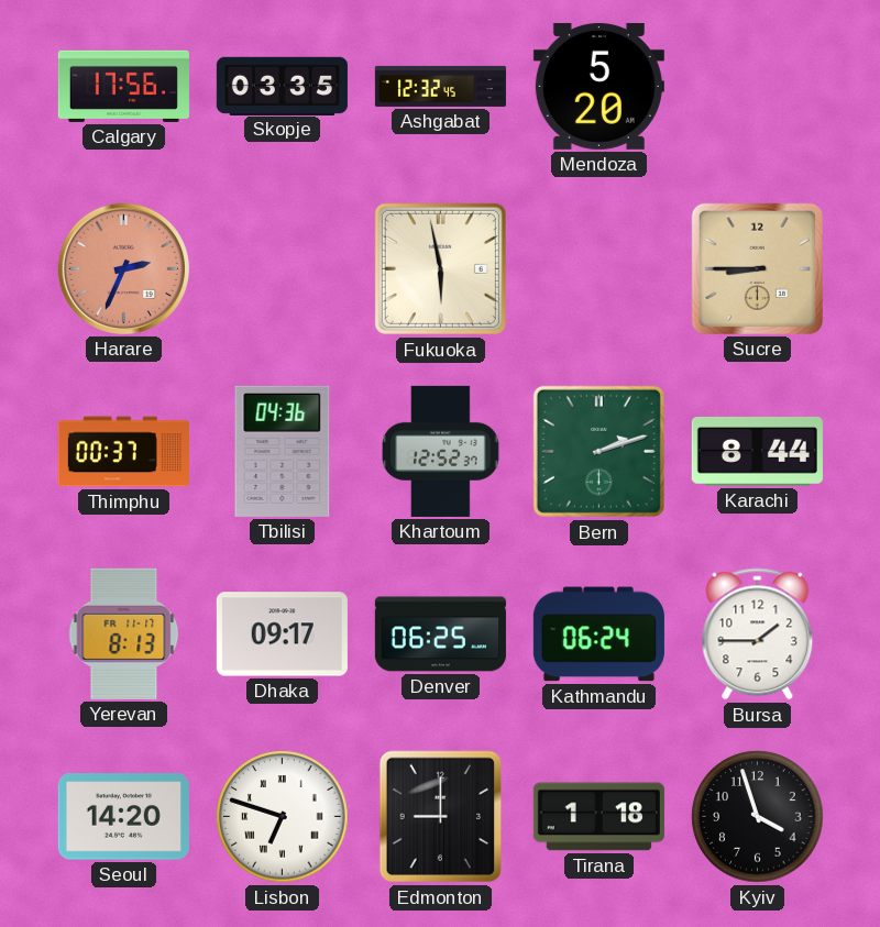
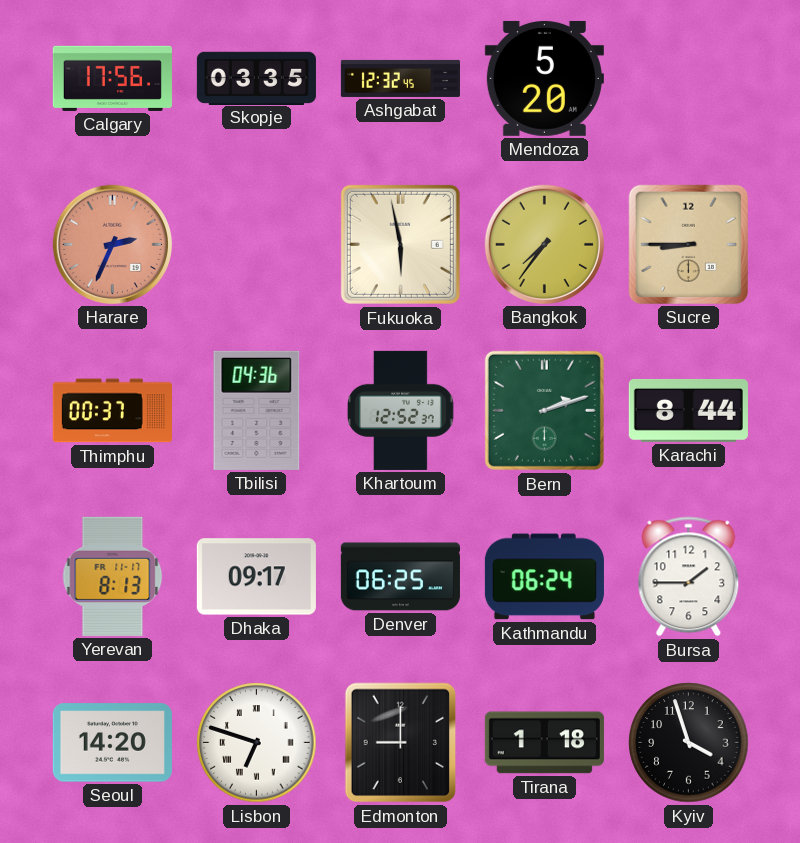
Bangkok: none -> 7:36
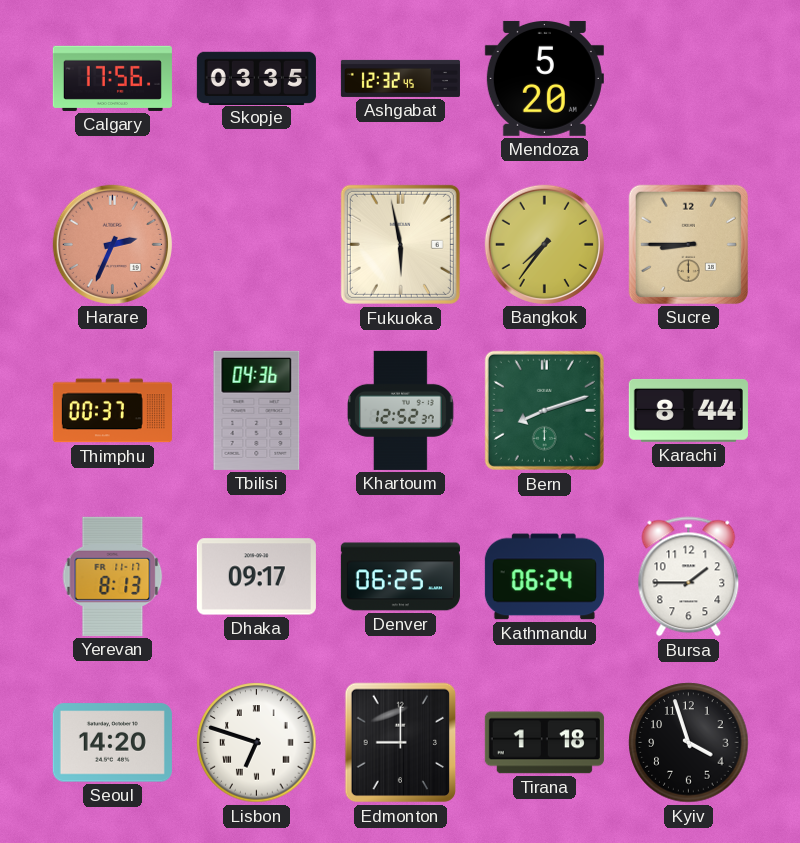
Bern: 2:12 -> 8:12
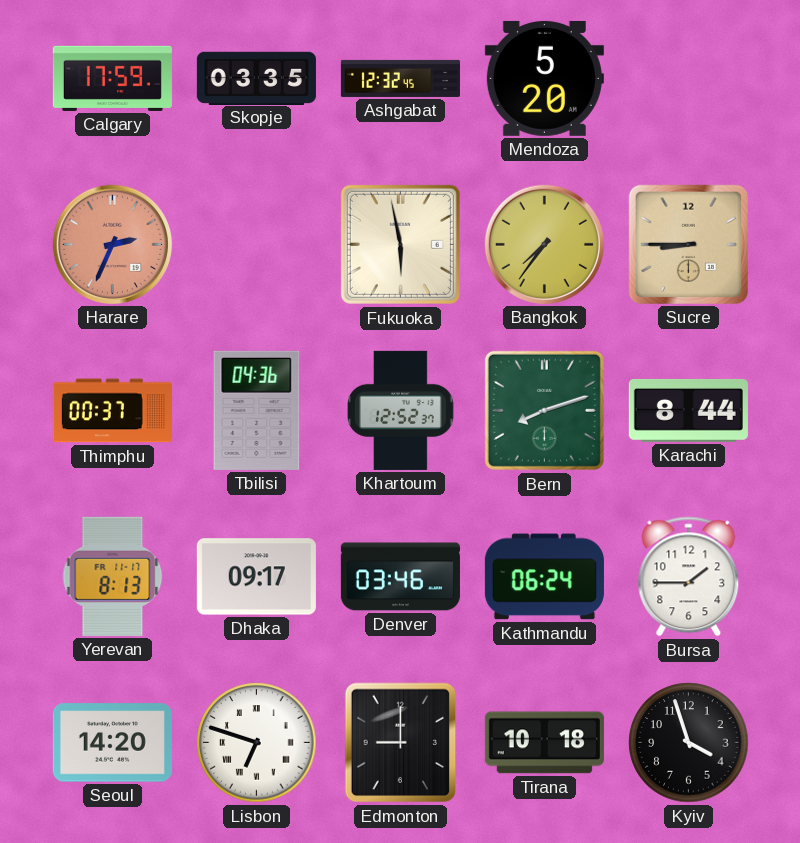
Calgary: 17:56 -> 17:59
Denver: 06:25 -> 03:46
Tirana: 1:18 -> 10:18
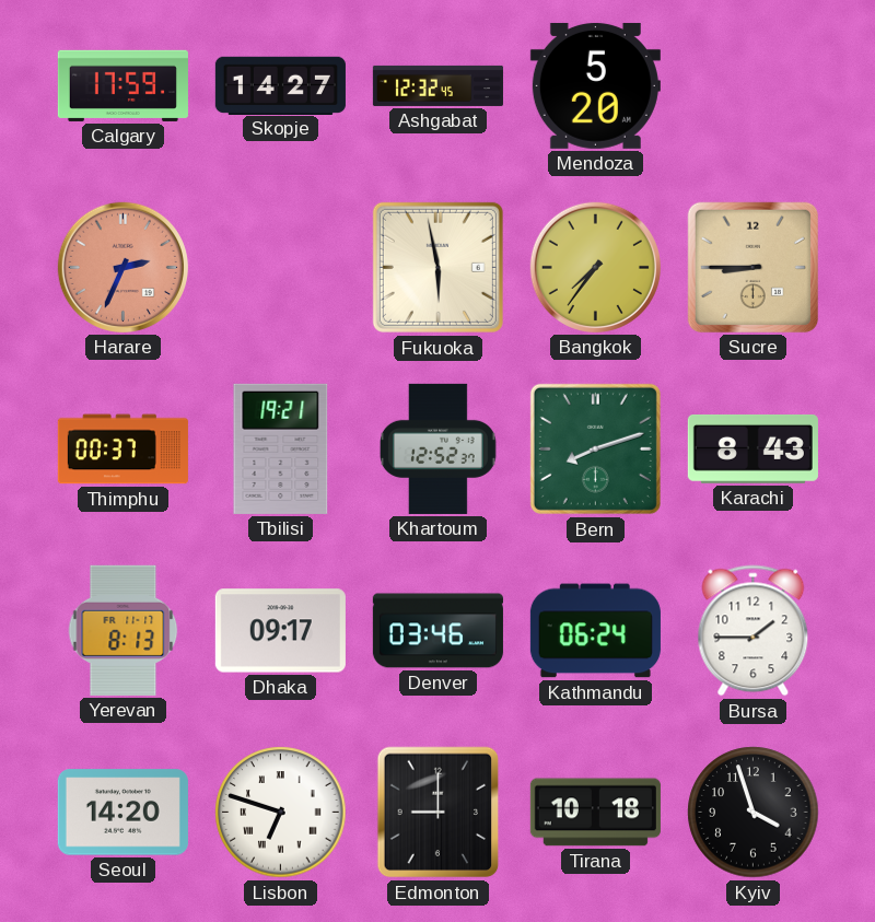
Skopje: 03:35 -> 14:27
Tbilisi: 04:36 -> 19:21
Karachi: 8:44 -> 8:43
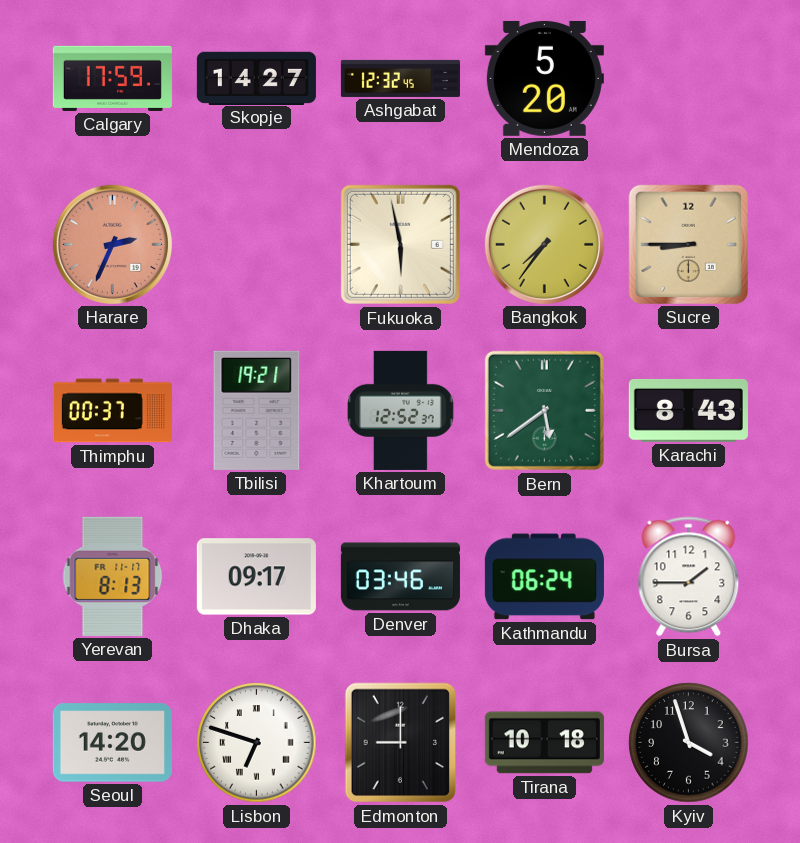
Bern: 8:12 -> 5:39
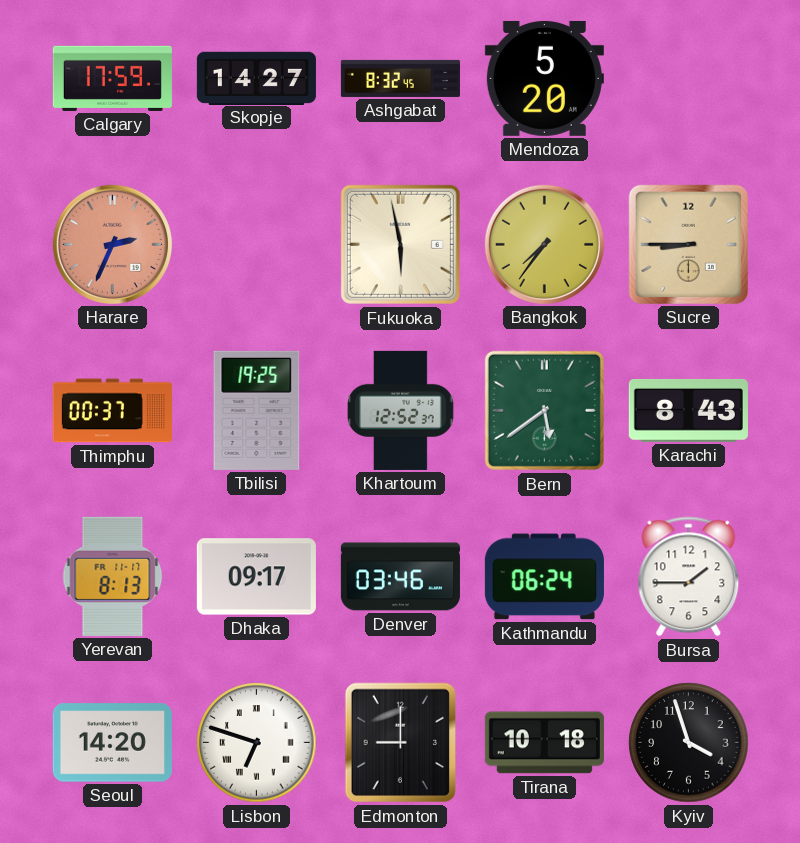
Ashgabat: 12:32 -> 8:32
Tbilisi: 19:21 -> 19:25
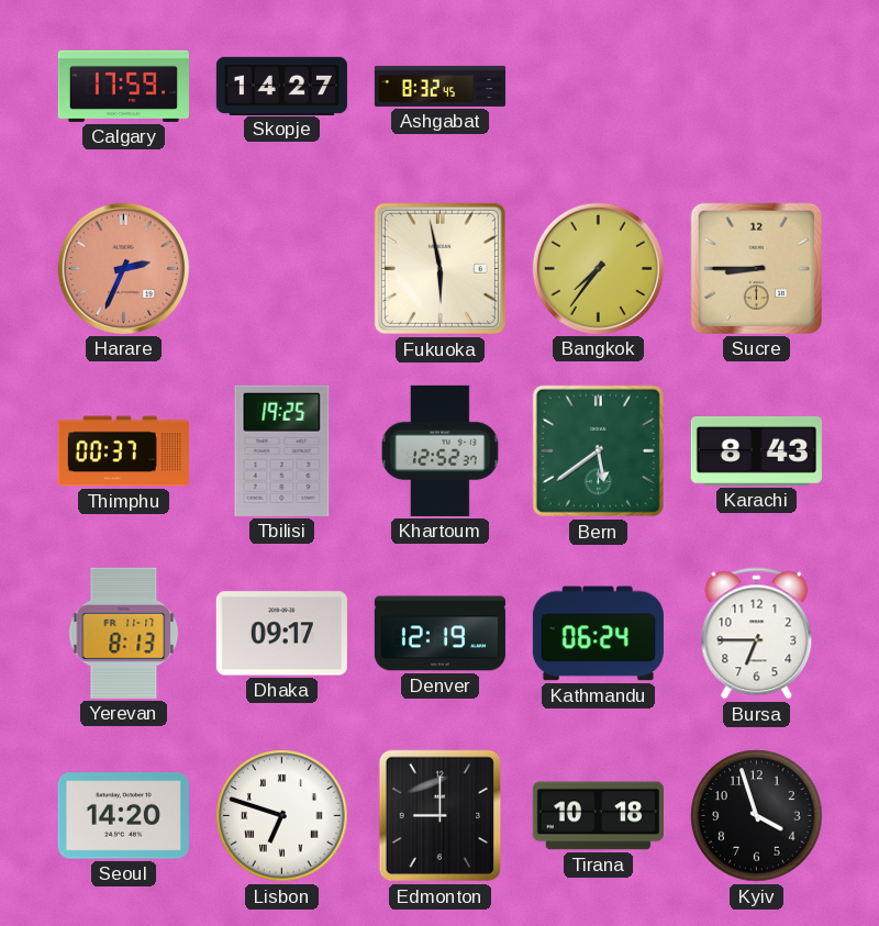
Mendoza: 5:20 -> none
Denver: 03:46 -> 12:19
Bursa: 1:45 -> 6:45
